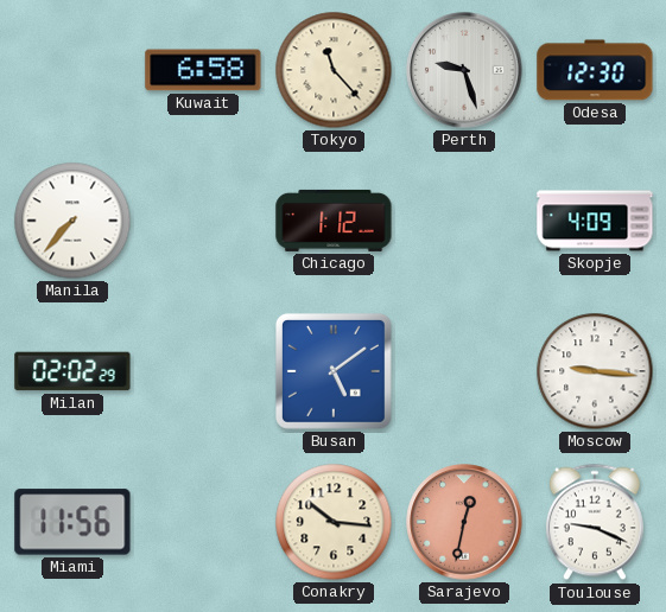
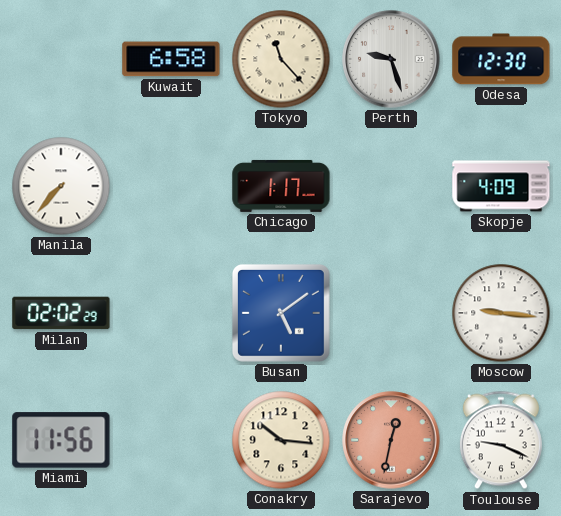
Chicago: 1:12 -> 1:17
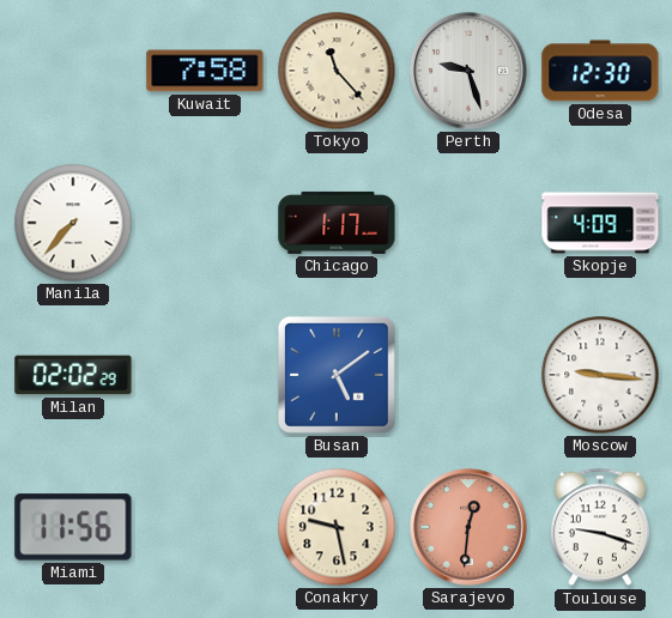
Kuwait: 6:58 -> 7:58
Conakry: 10:16 -> 9:28
Sarajevo: 12:32 -> 12:31
Toulouse: 9:19 -> 9:18
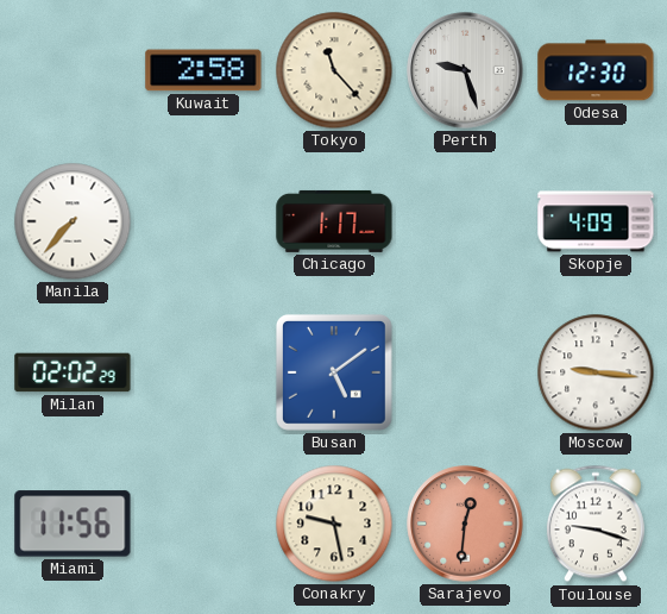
Kuwait: 7:58 -> 2:58
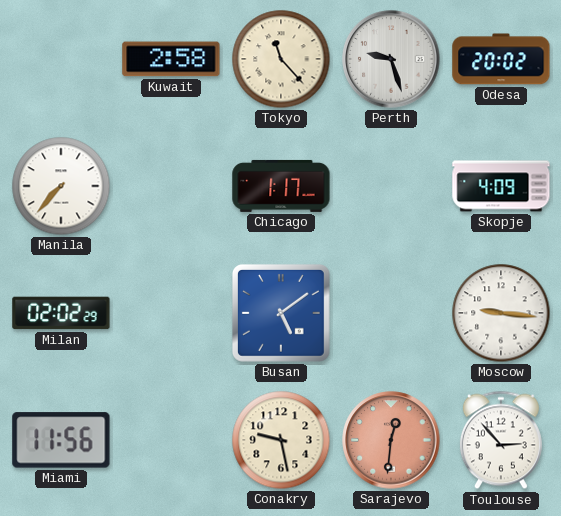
Odesa: 12:30 -> 20:02
Toulouse: 9:18 -> 2:53
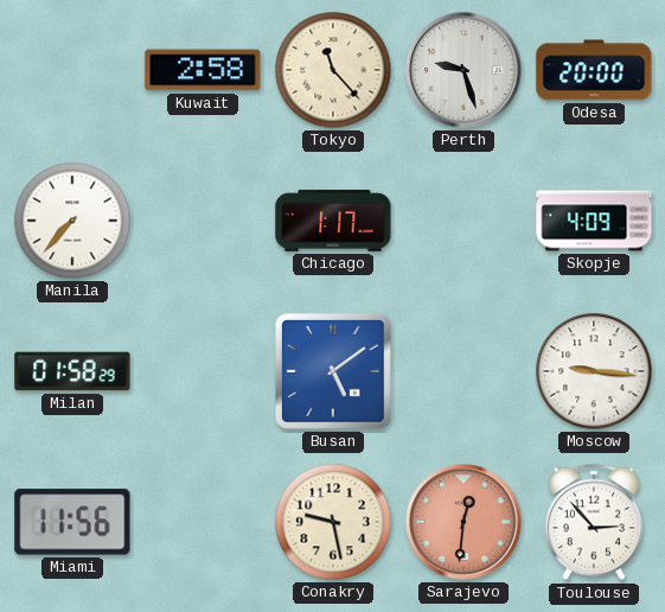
Odesa: 20:02 -> 20:00
Milan: 02:02 -> 01:58
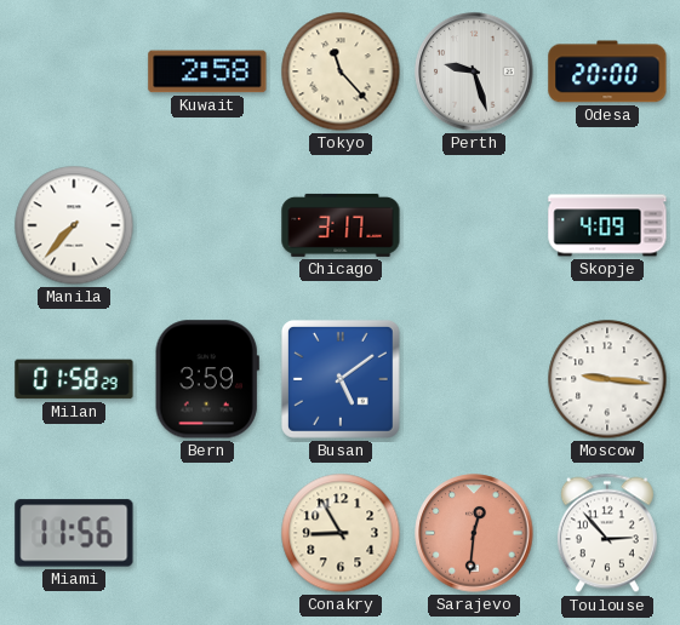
Chicago: 1:17 -> 3:17
Bern: none -> 3:59
Conakry: 9:28 -> 8:55
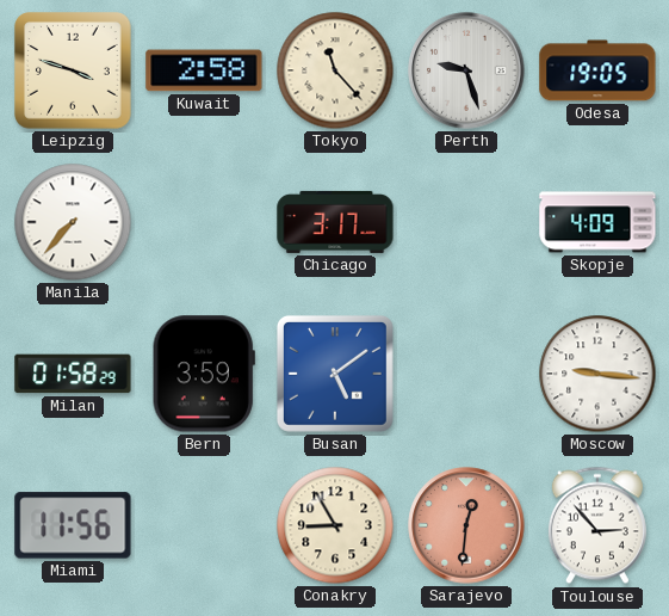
Leipzig: none -> 3:48
Odesa: 20:00 -> 19:05
